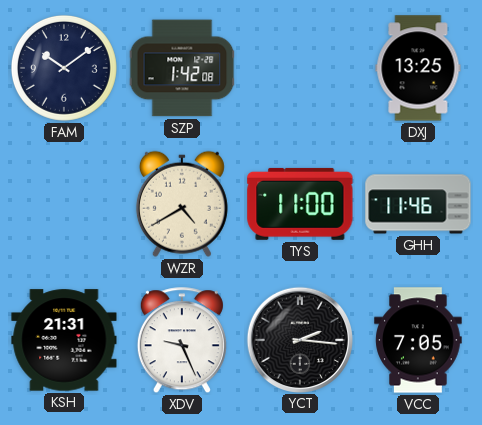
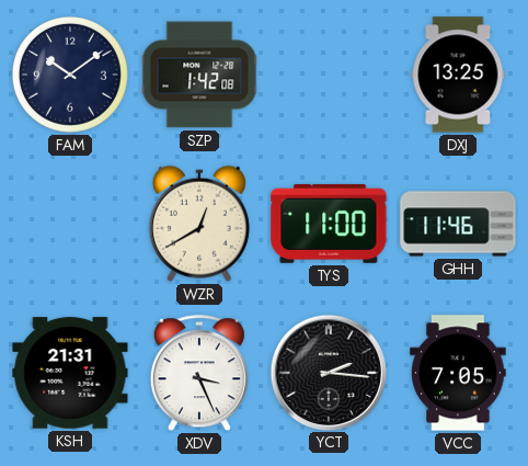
WZR: 4:40 -> 12:40
XDV: 9:26 -> 3:26
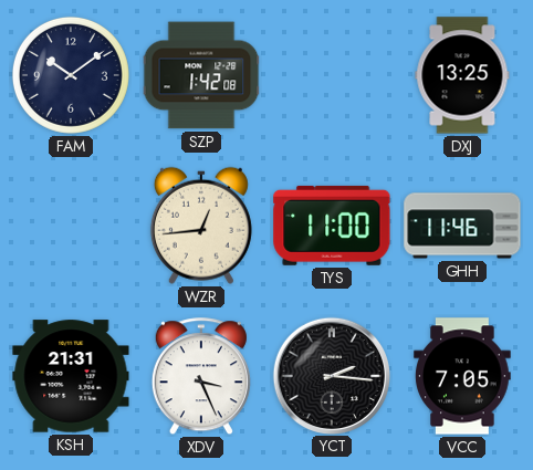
WZR: 12:40 -> 12:44
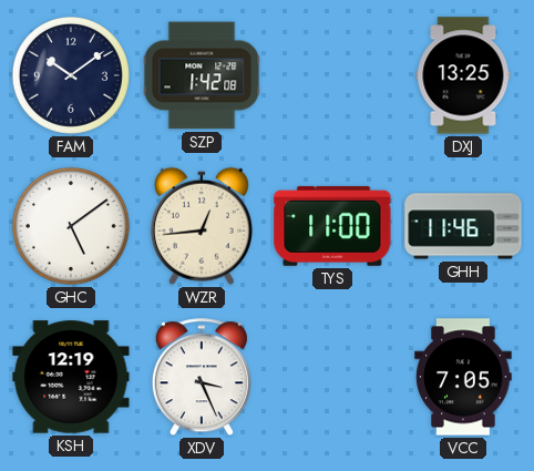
GHC: none -> 5:09
KSH: 21:31 -> 12:19
YCT: 2:16 -> none
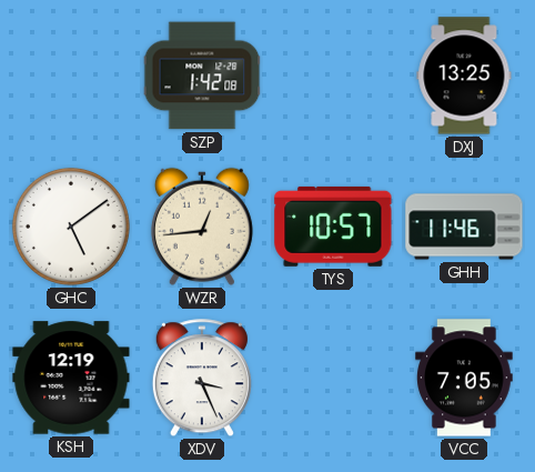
FAM: 10:09 -> none
TYS: 11:00 -> 10:57
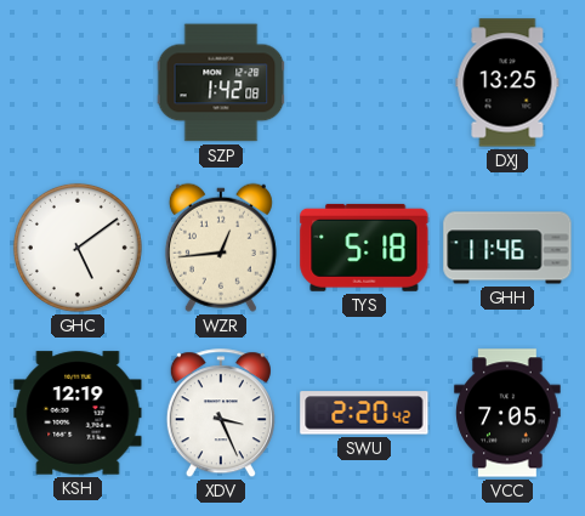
TYS: 10:57 -> 5:18
SWU: none -> 2:20
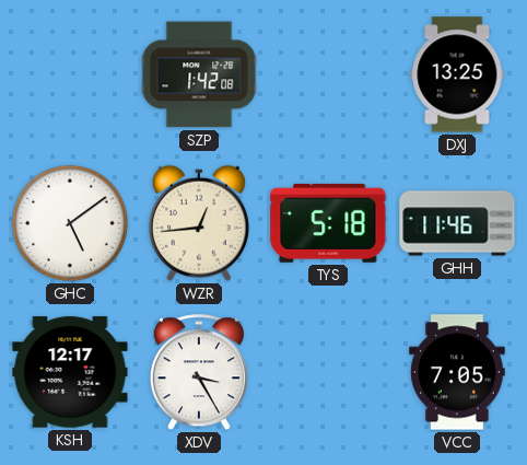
KSH: 12:19 -> 12:17
XDV: 3:26 -> 3:25
SWU: 2:20 -> none
